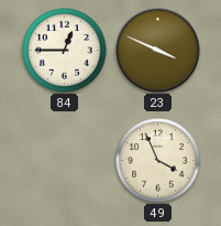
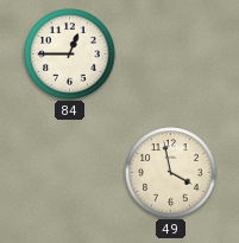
23: 3:49 -> none
49: 3:56 -> 3:58
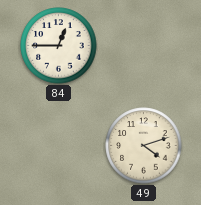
49: 3:58 -> 4:12
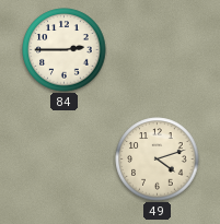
84: 12:45 -> 2:45
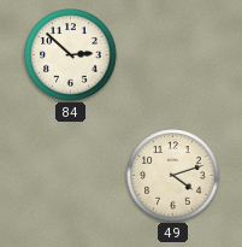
84: 2:45 -> 2:52
